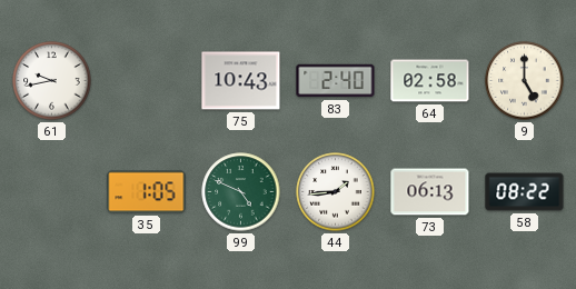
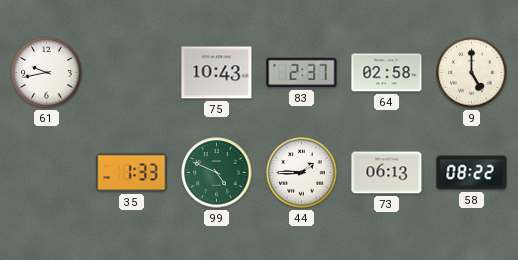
83: 2:40 -> 2:37
35: 1:05 -> 1:33
44: 1:44 -> 1:45
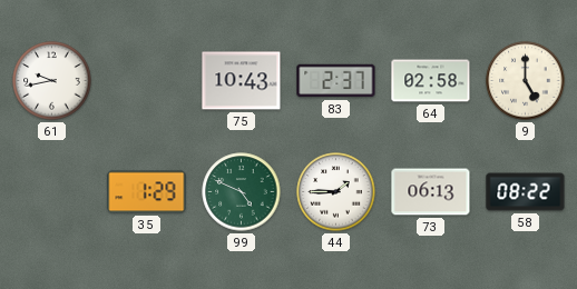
35: 1:33 -> 1:29
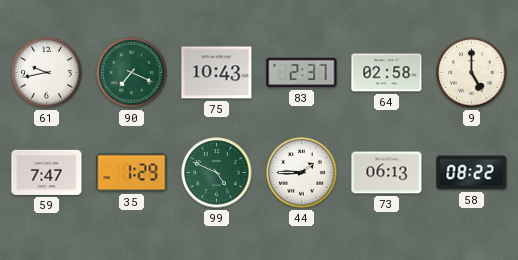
90: none -> 7:19
59: none -> 7:47
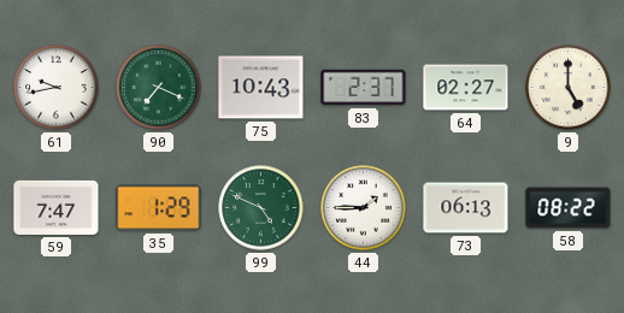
64: 02:58 -> 02:27
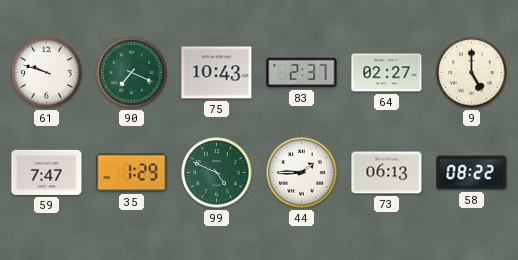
61: 9:43 -> 9:48
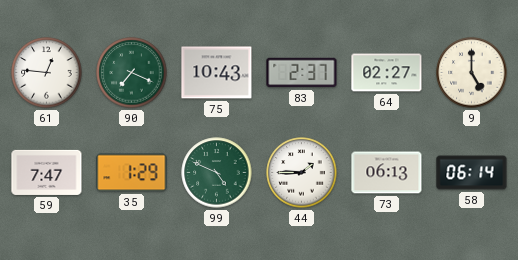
61: 9:48 -> 12:46
58: 08:22 -> 06:14
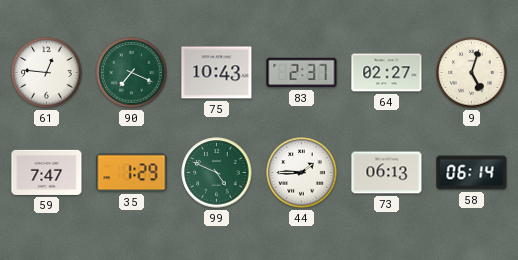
9: 5:00 -> 5:03
